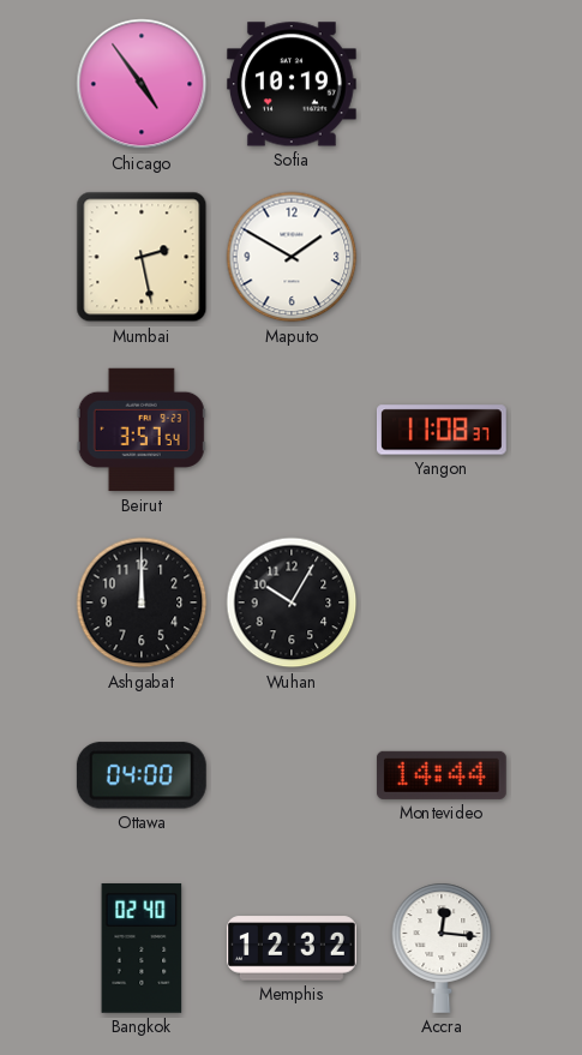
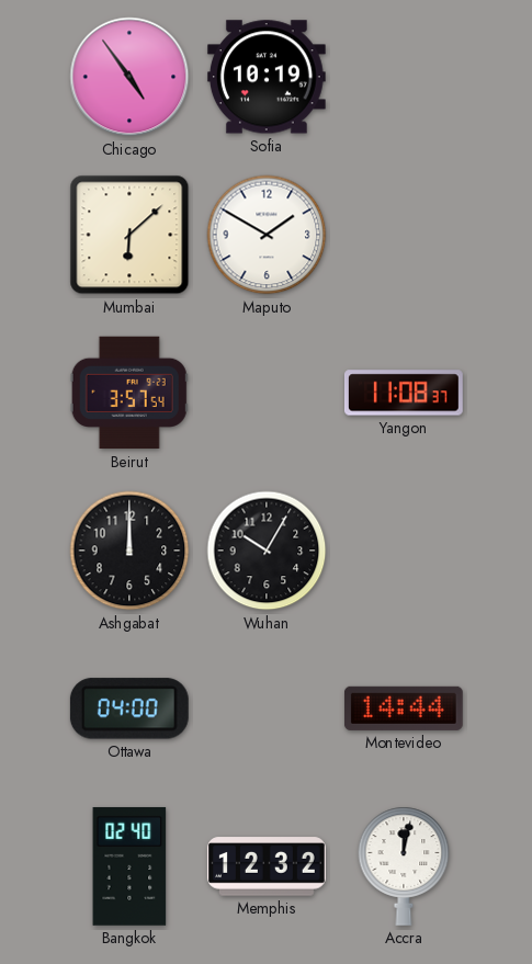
Mumbai: 2:28 -> 6:08
Accra: 12:16 -> 12:02
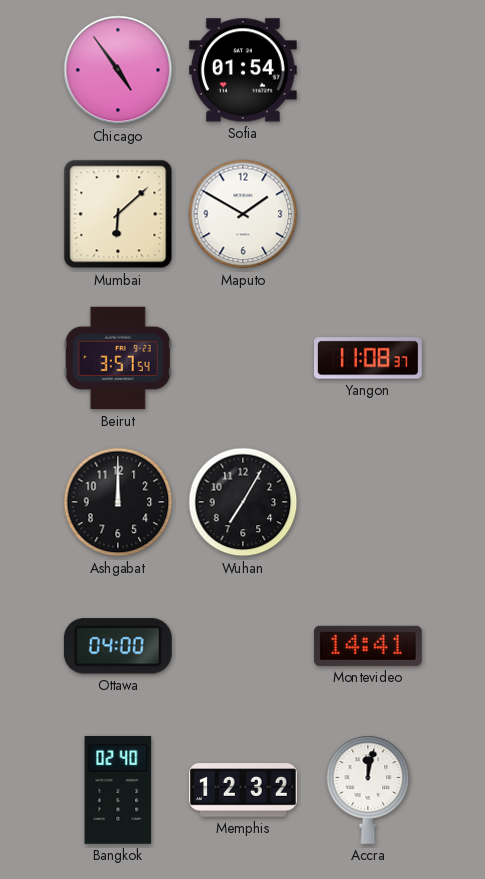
Sofia: 10:19 -> 01:54
Wuhan: 10:05 -> 7:05
Montevideo: 14:44 -> 14:41
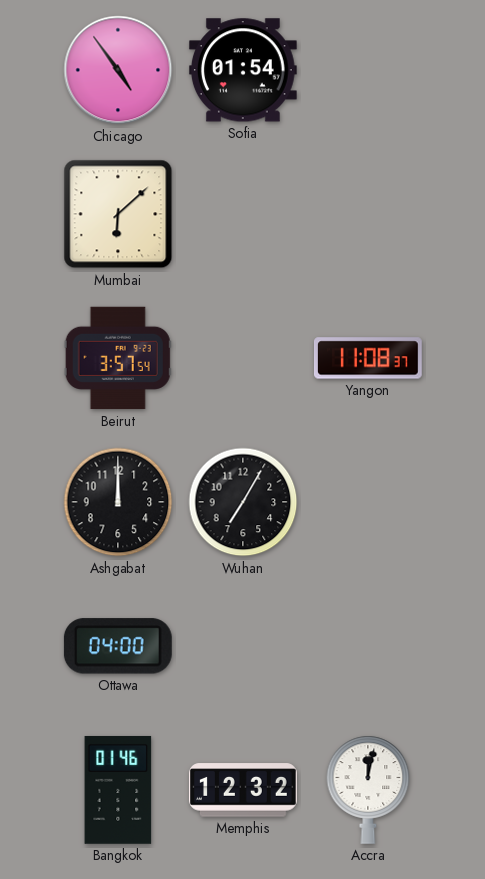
Maputo: 1:50 -> none
Montevideo: 14:41 -> none
Bangkok: 02:40 -> 01:46
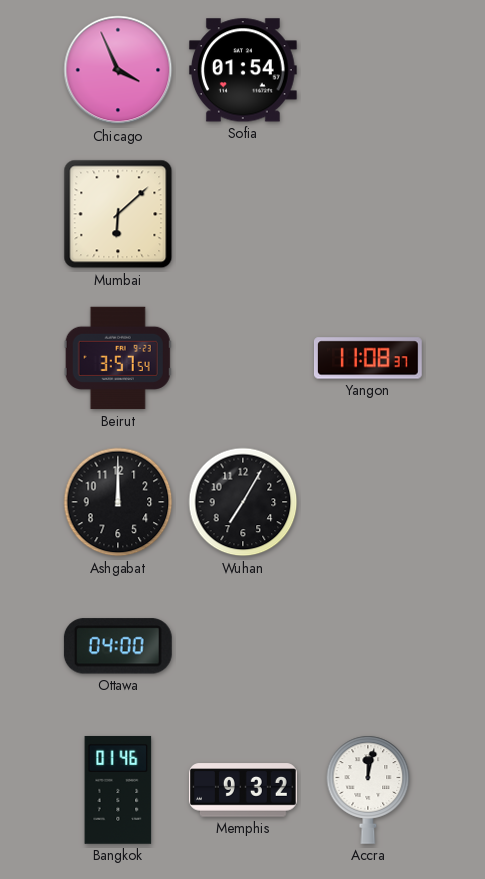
Chicago: 4:54 -> 3:56
Memphis: 12:32 -> 9:32
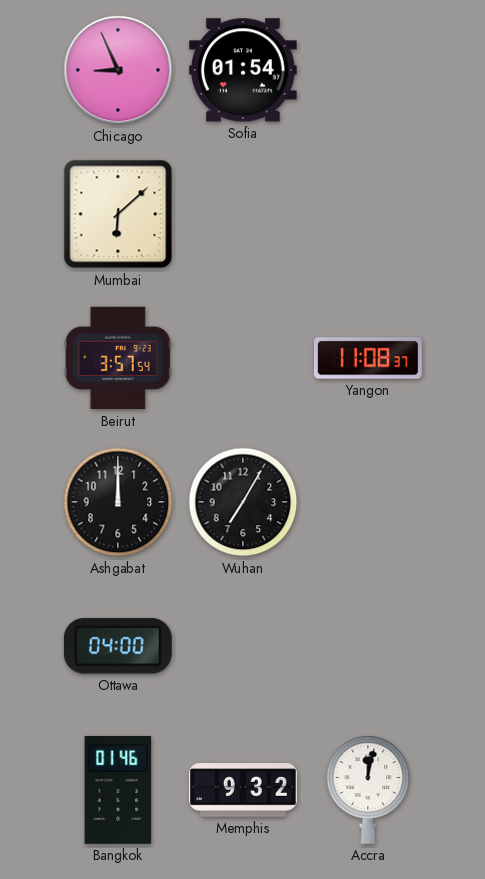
Chicago: 3:56 -> 8:56
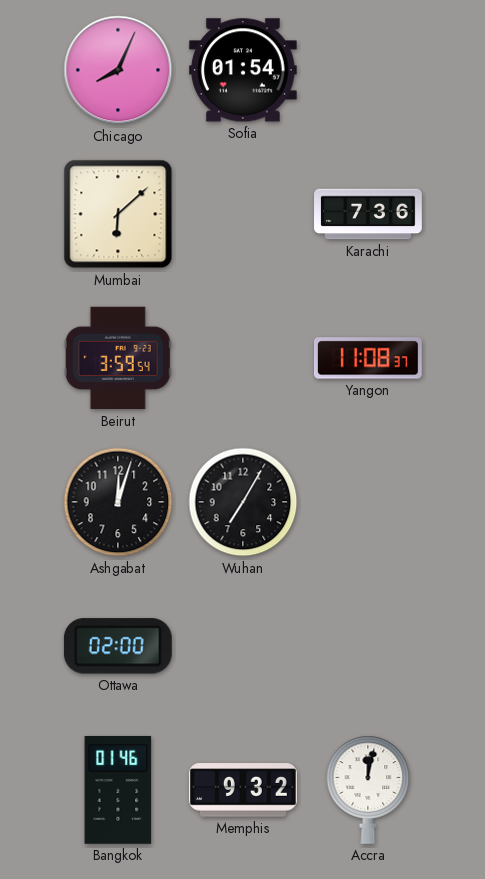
Chicago: 8:56 -> 8:04
Karachi: none -> 7:36
Beirut: 3:57 -> 3:59
Ashgabat: 12:00 -> 12:03
Ottawa: 04:00 -> 02:00
